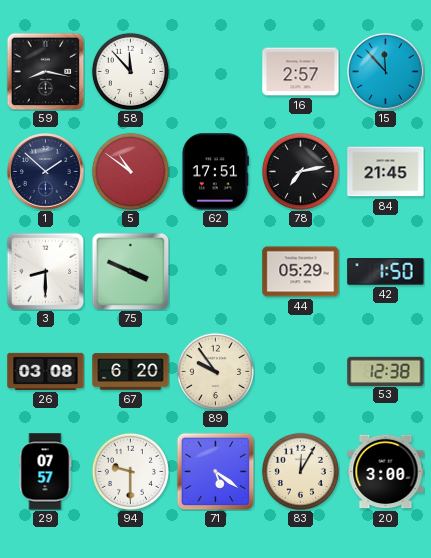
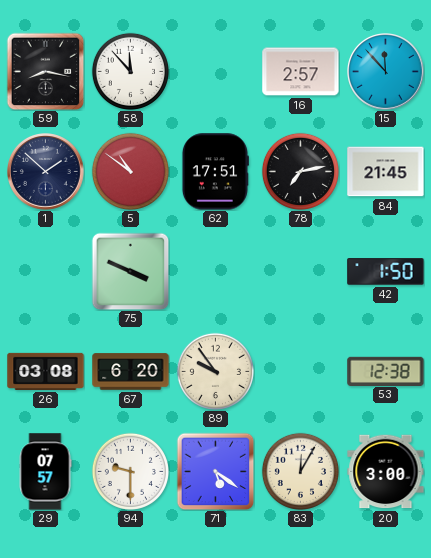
3: 8:30 -> none
44: 05:29 -> none
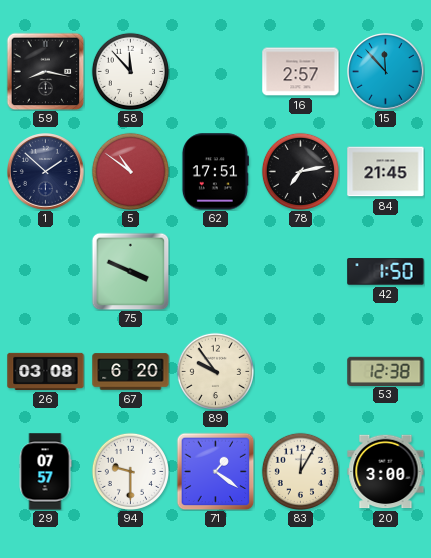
71: 5:21 -> 1:21
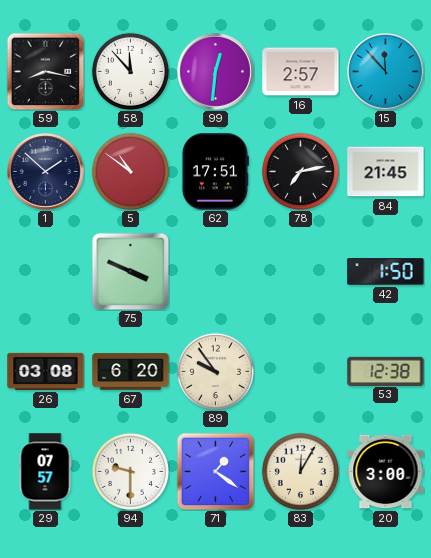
99: none -> 12:31
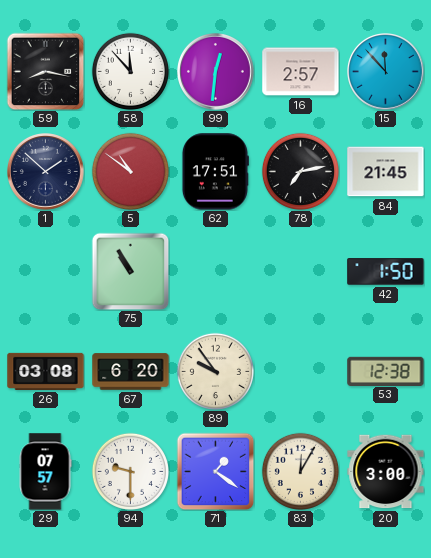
75: 3:49 -> 10:55
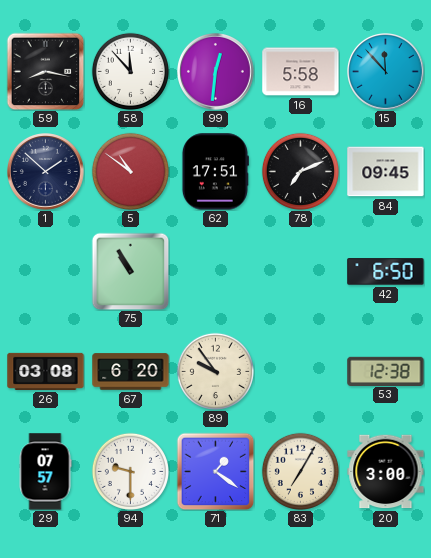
16: 2:57 -> 5:58
78: 7:13 -> 7:11
84: 21:45 -> 09:45
42: 1:50 -> 6:50
83: 12:05 -> 7:05
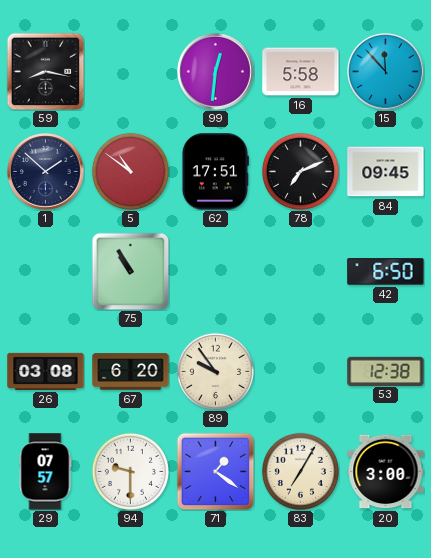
58: 11:53 -> none
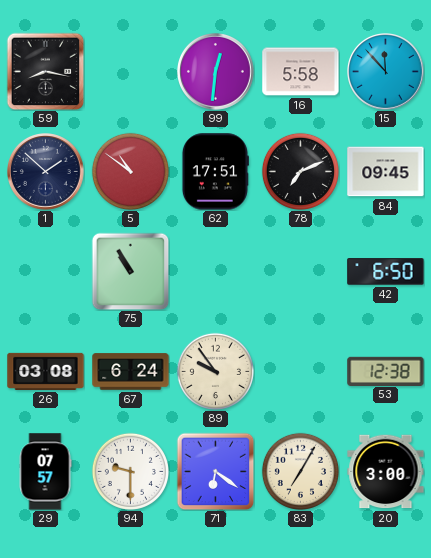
67: 6:20 -> 6:24
71: 1:21 -> 6:21
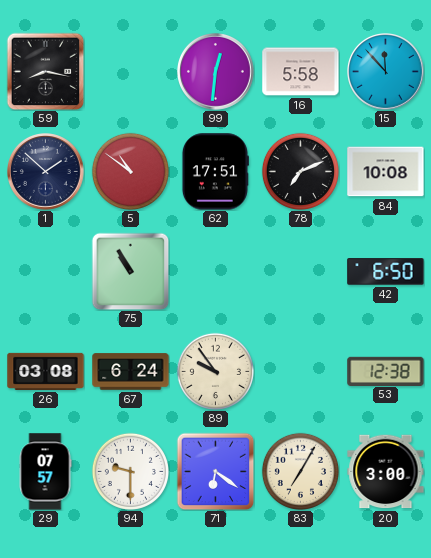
84: 09:45 -> 10:08
